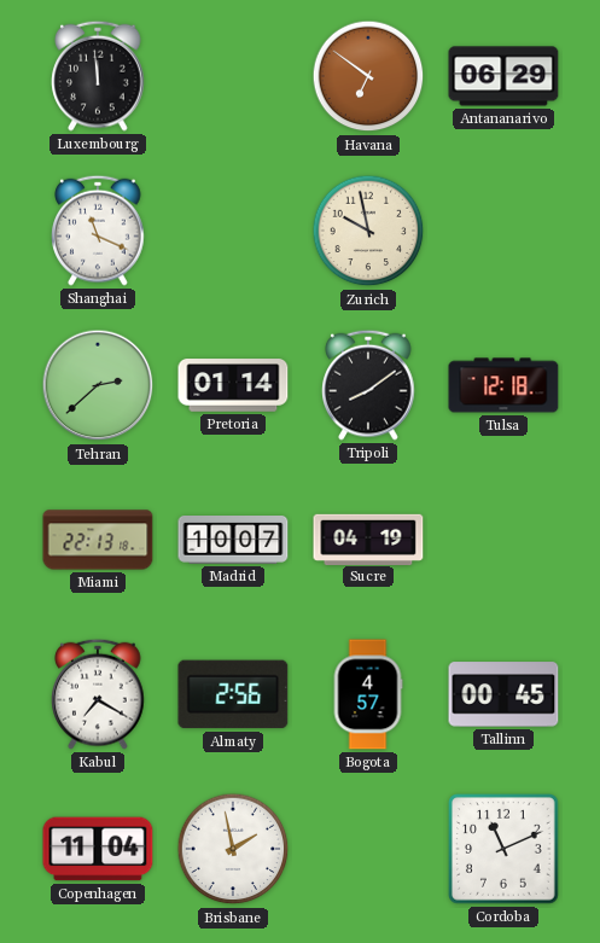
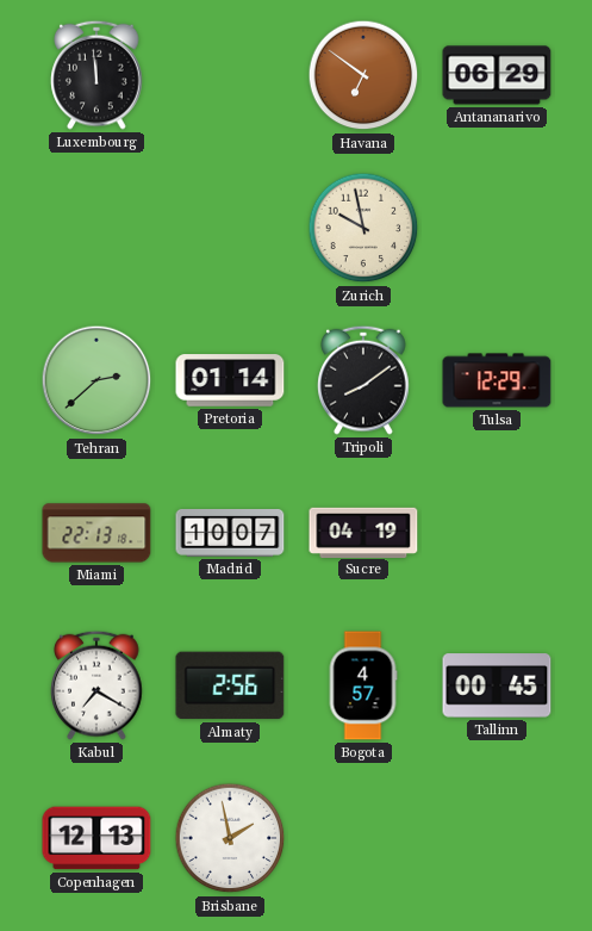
Shanghai: 11:19 -> none
Tulsa: 12:18 -> 12:29
Copenhagen: 11:04 -> 12:13
Cordoba: 11:11 -> none
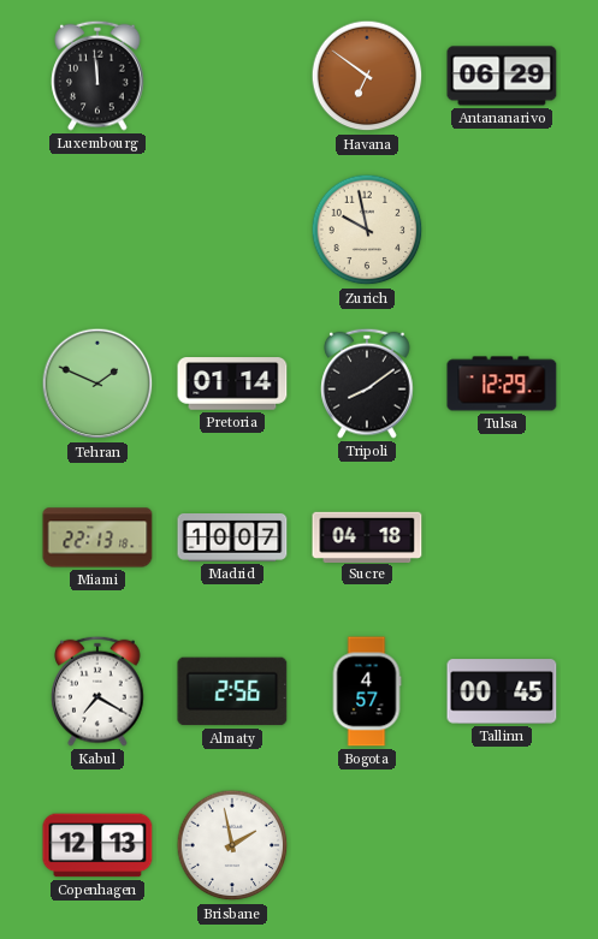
Tehran: 2:38 -> 1:49
Sucre: 04:19 -> 04:18
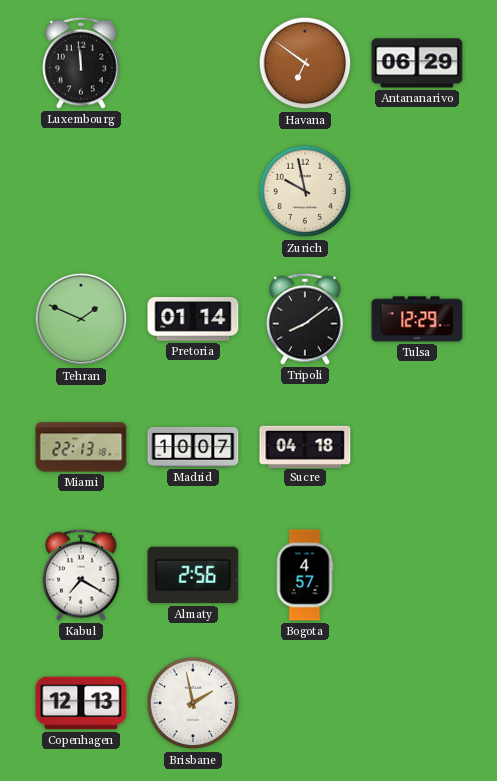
Tallinn: 00:45 -> none
